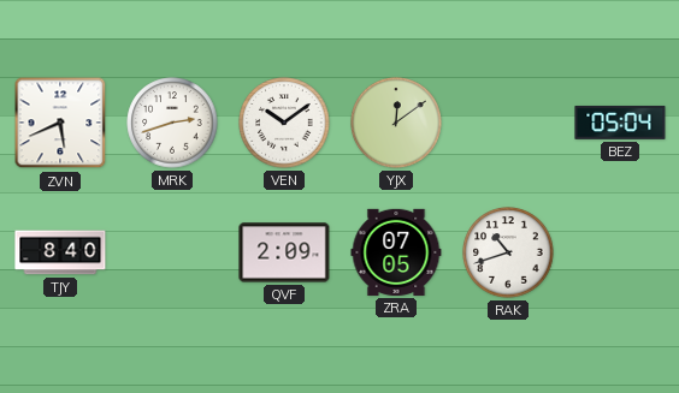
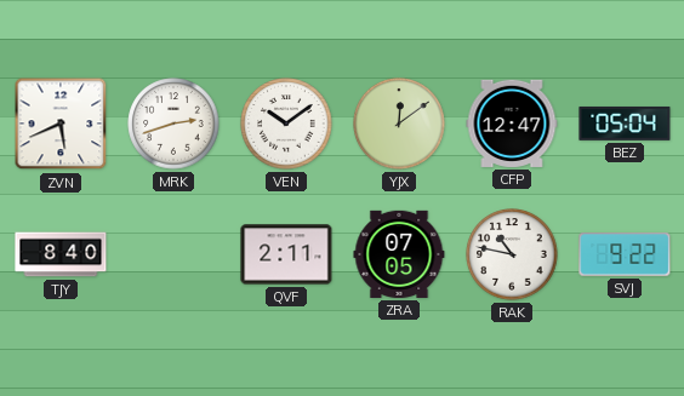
CFP: none -> 12:47
QVF: 2:09 -> 2:11
RAK: 10:42 -> 10:47
SVJ: none -> 9:22
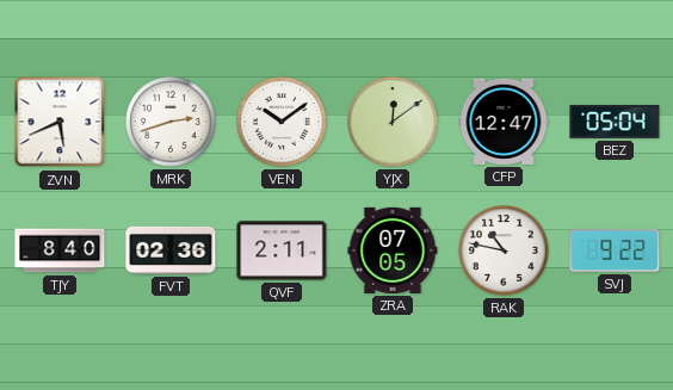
FVT: none -> 02:36
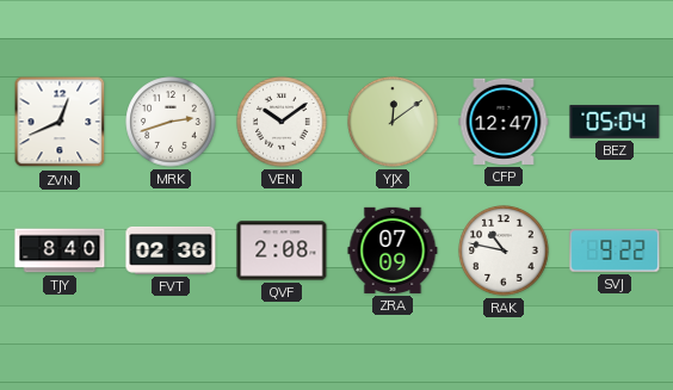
ZVN: 5:41 -> 12:41
QVF: 2:11 -> 2:08
ZRA: 07:05 -> 07:09
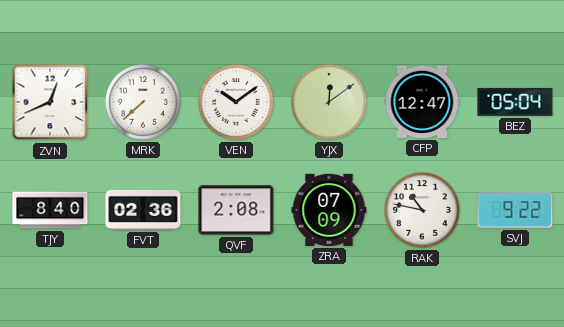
MRK: 2:42 -> 7:38
